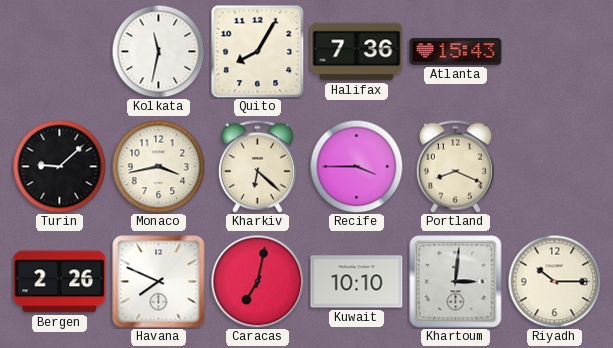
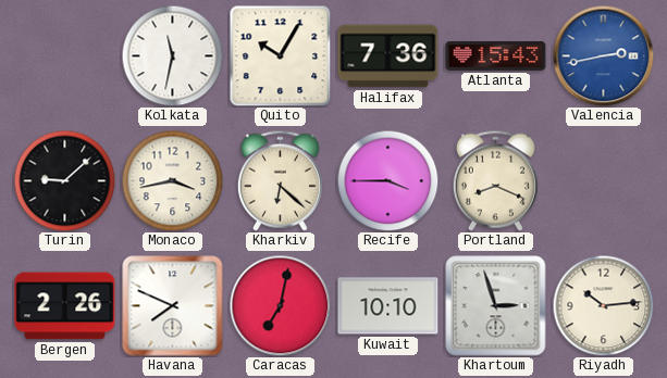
Quito: 8:05 -> 10:05
Valencia: none -> 2:43
Khartoum: 3:01 -> 2:57
Riyadh: 10:15 -> 10:14
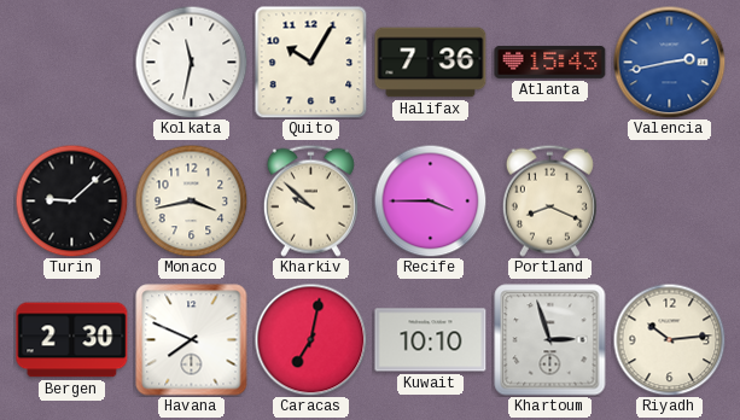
Kharkiv: 6:22 -> 9:52
Bergen: 2:26 -> 2:30
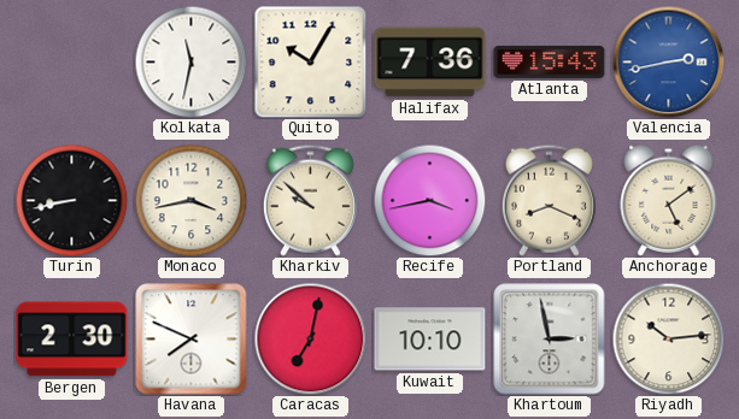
Turin: 9:08 -> 8:43
Recife: 3:45 -> 3:43
Anchorage: none -> 5:09
Khartoum: 2:57 -> 2:58
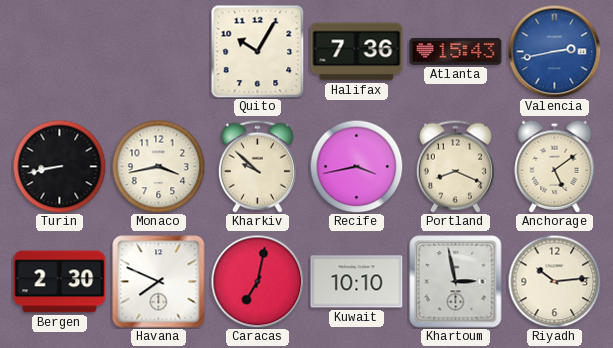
Kolkata: 11:32 -> none
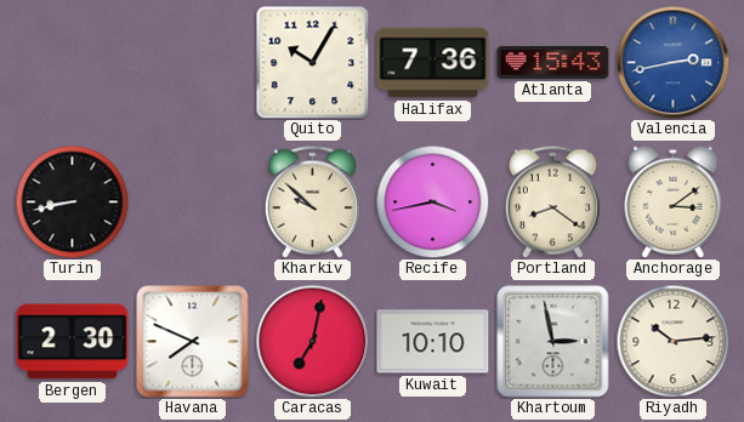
Monaco: 3:43 -> none
Portland: 8:19 -> 8:21
Anchorage: 5:09 -> 3:09
